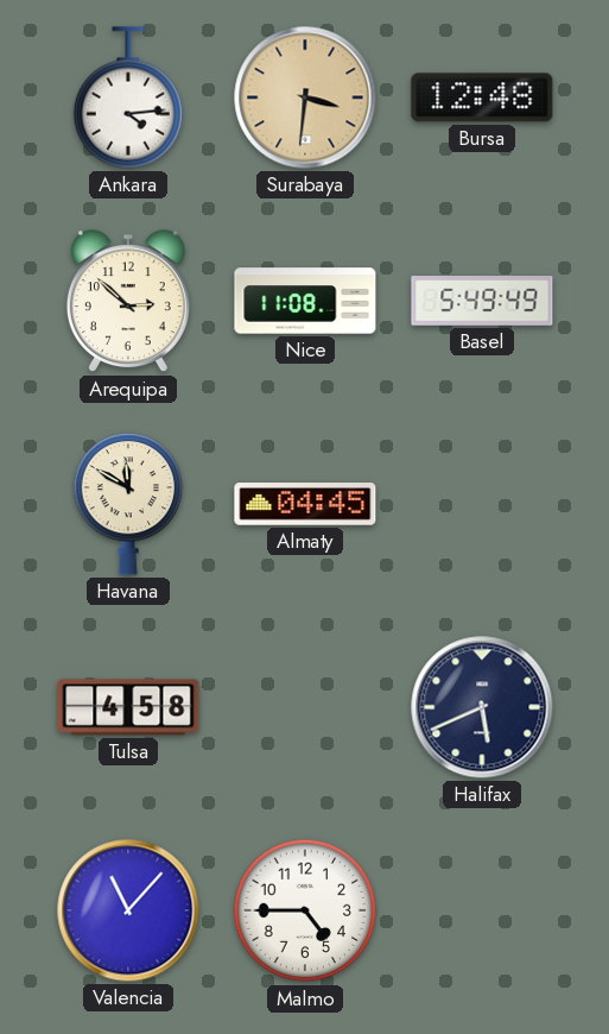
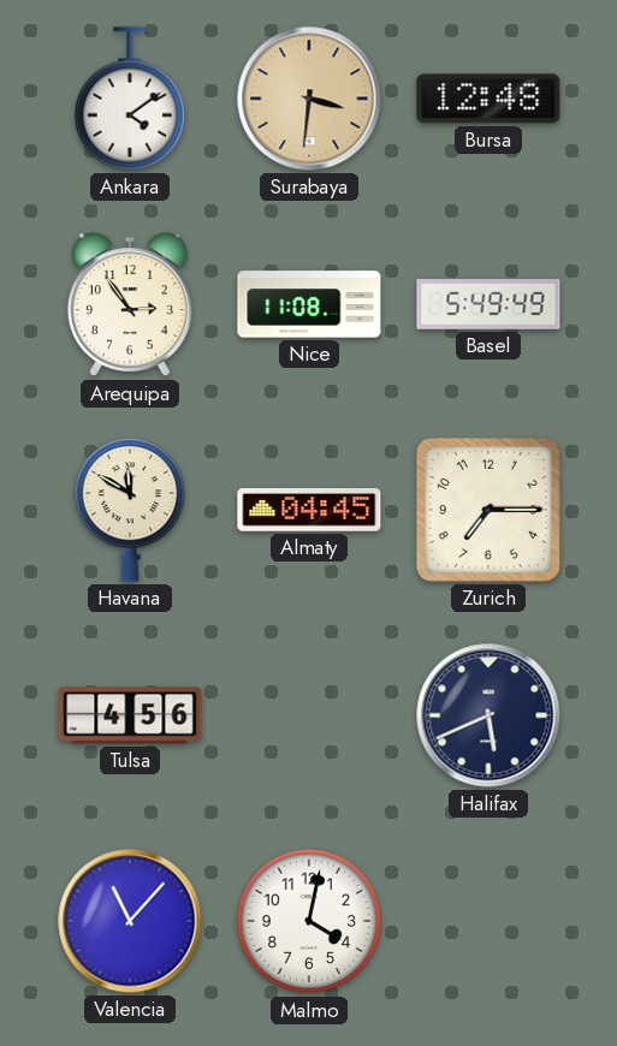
Ankara: 4:14 -> 4:09
Arequipa: 2:52 -> 2:54
Zurich: none -> 7:15
Tulsa: 4:58 -> 4:56
Malmo: 4:45 -> 4:02
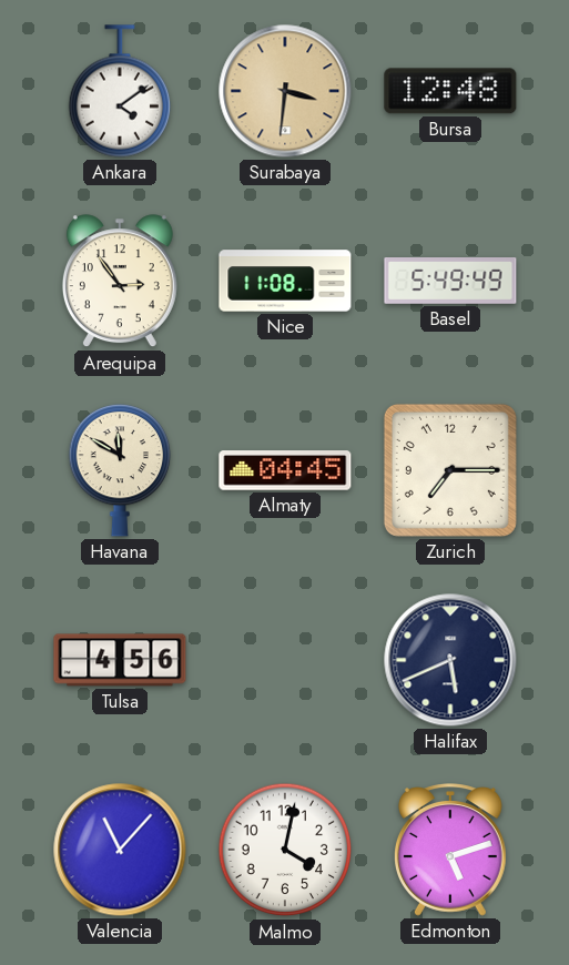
Edmonton: none -> 5:12
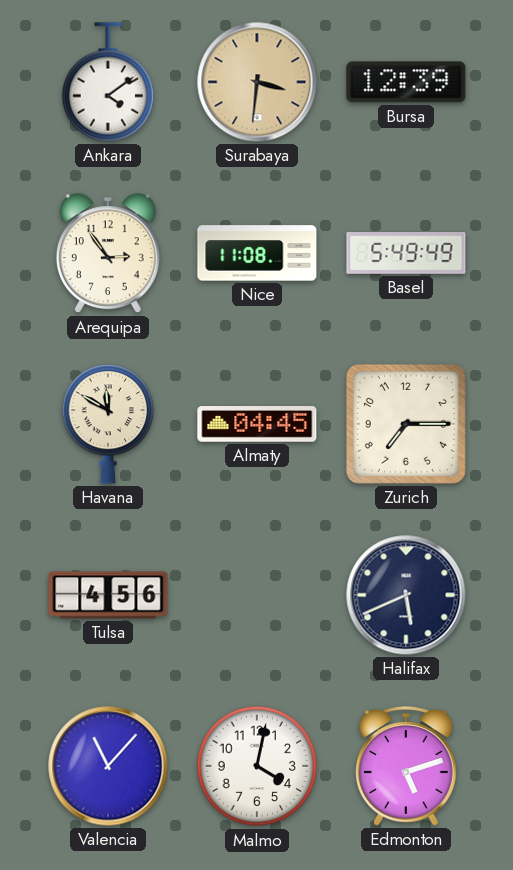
Bursa: 12:48 -> 12:39
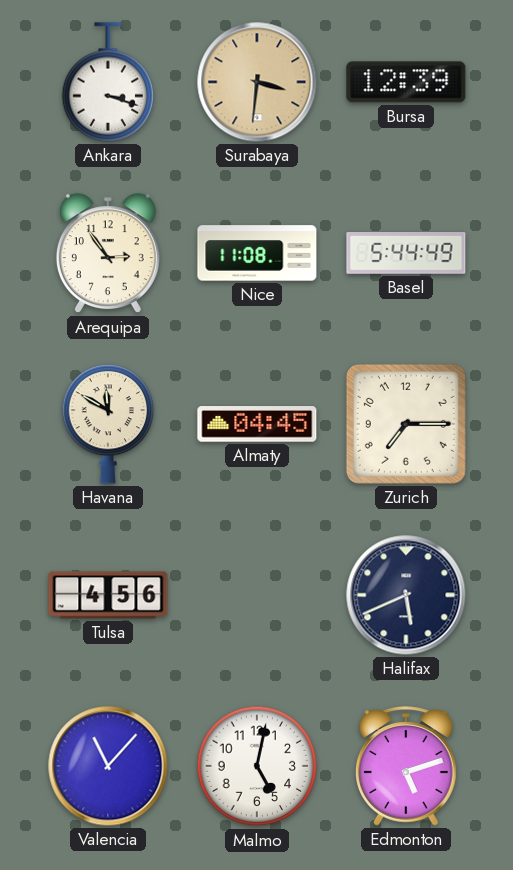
Ankara: 4:09 -> 3:18
Basel: 5:49 -> 5:44
Malmo: 4:02 -> 5:02
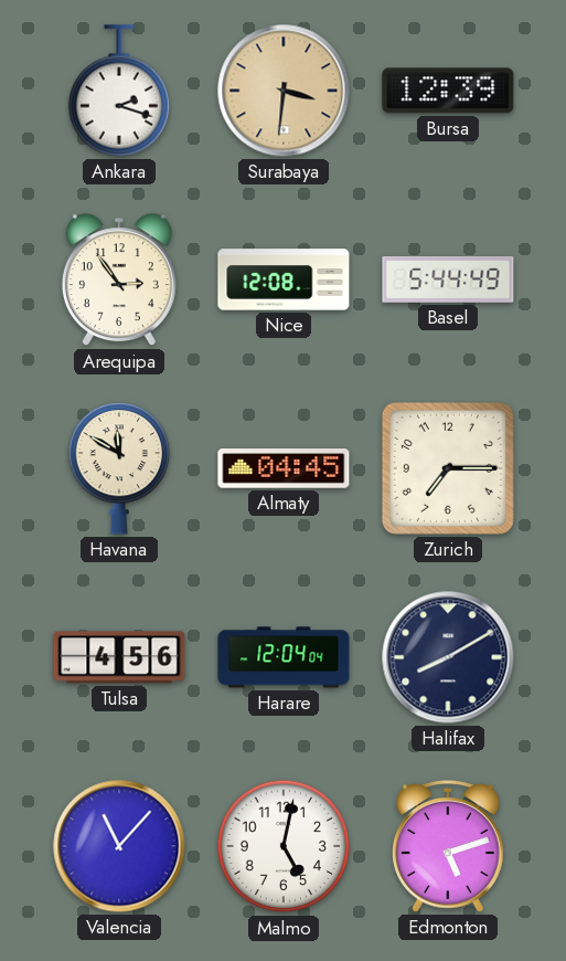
Ankara: 3:18 -> 2:18
Nice: 11:08 -> 12:08
Harare: none -> 12:04
Halifax: 5:41 -> 8:10
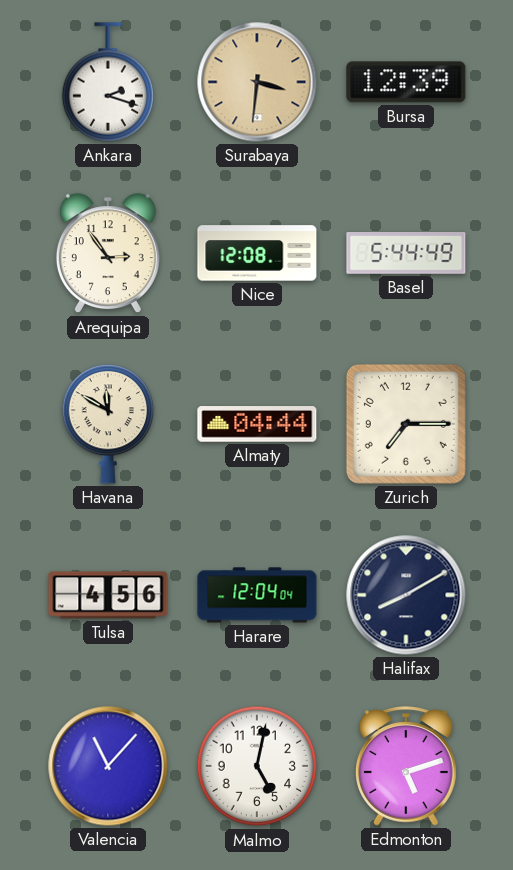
Almaty: 04:45 -> 04:44
